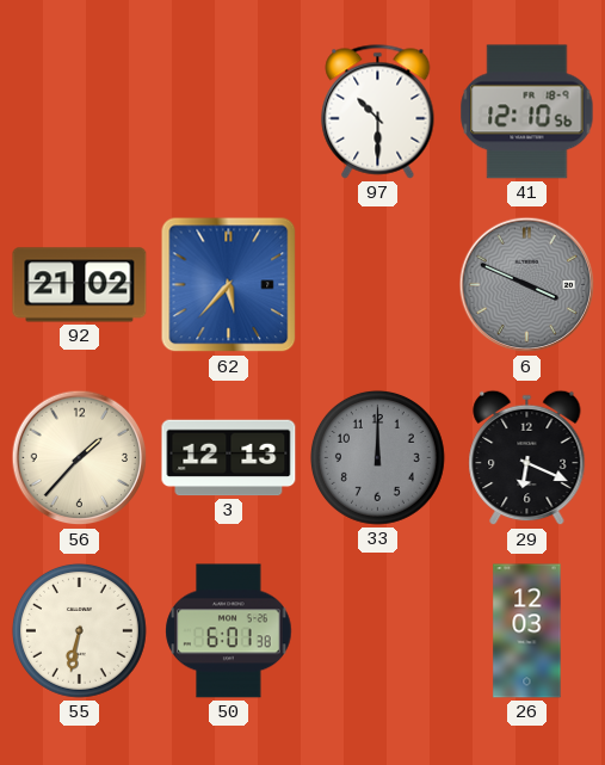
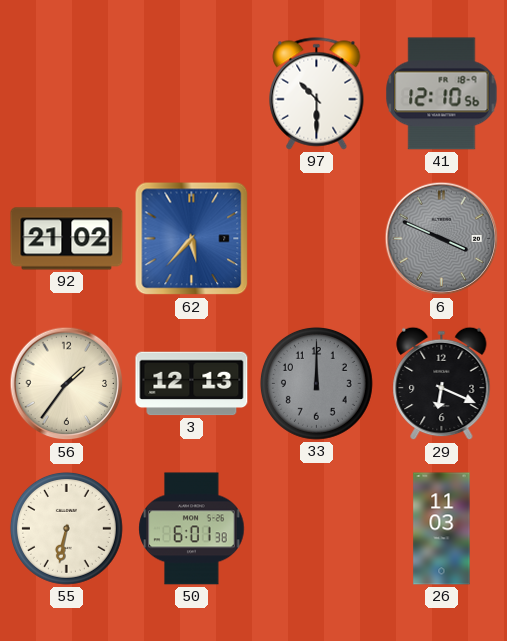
56: 1:37 -> 1:36
26: 12:03 -> 11:03
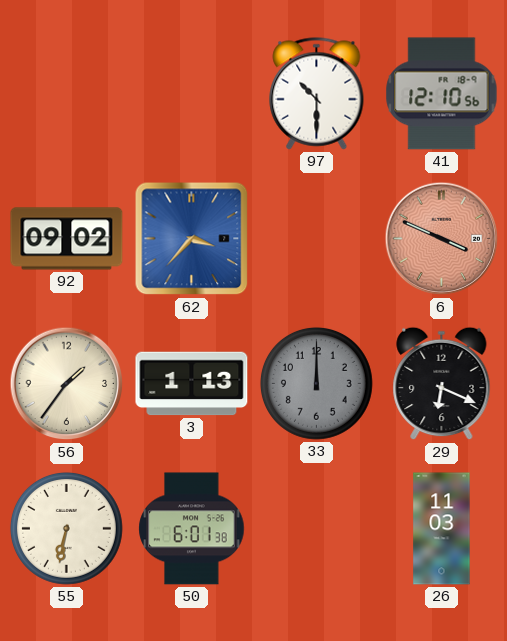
92: 21:02 -> 09:02
62: 5:37 -> 3:37
6 dial: grey -> salmon
3: 12:13 -> 1:13
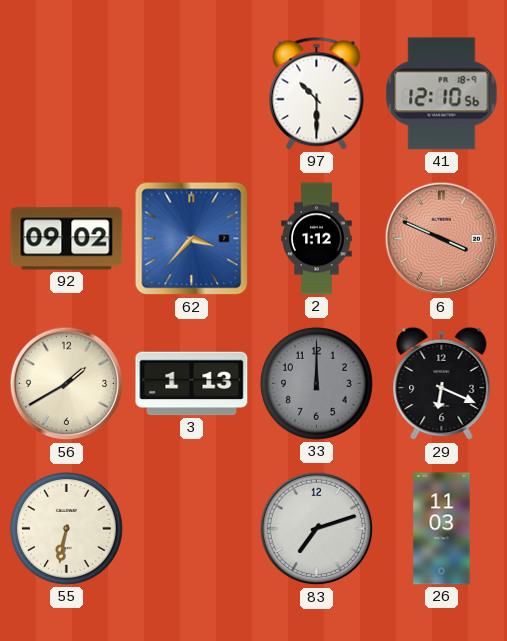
2: none -> 1:12
56: 1:36 -> 1:40
50: 6:01 -> none
83: none -> 7:12
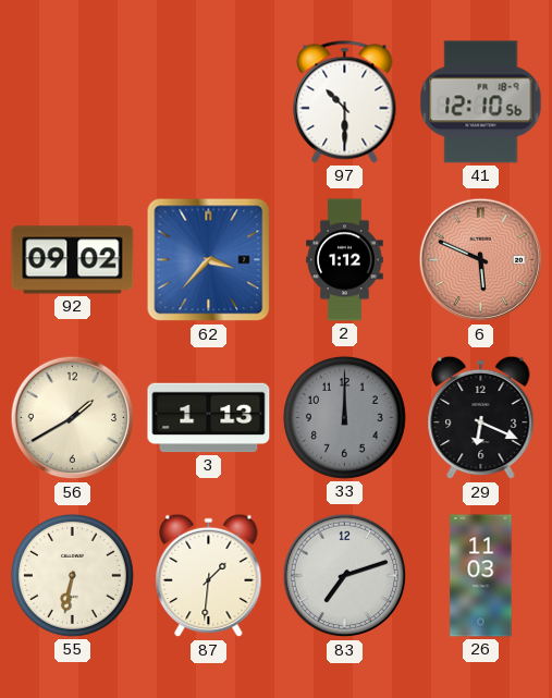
6: 3:49 -> 5:49
87: none -> 1:31
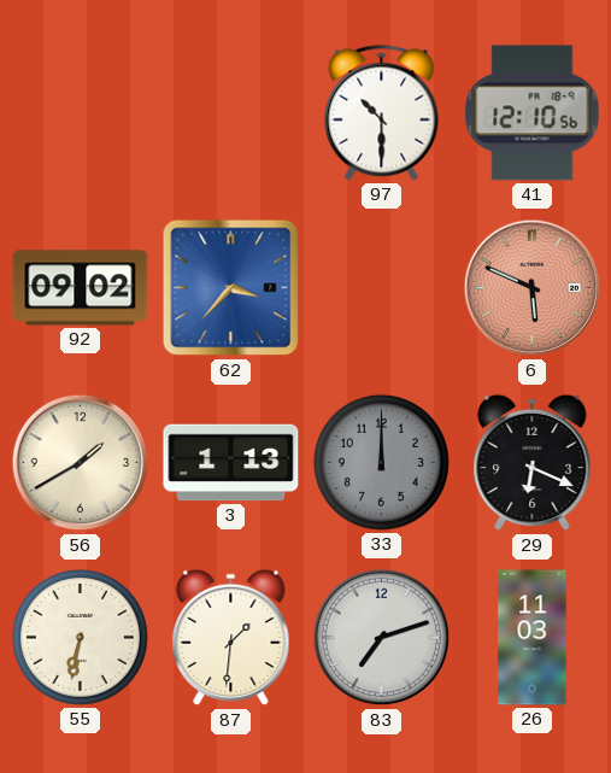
2: 1:12 -> none
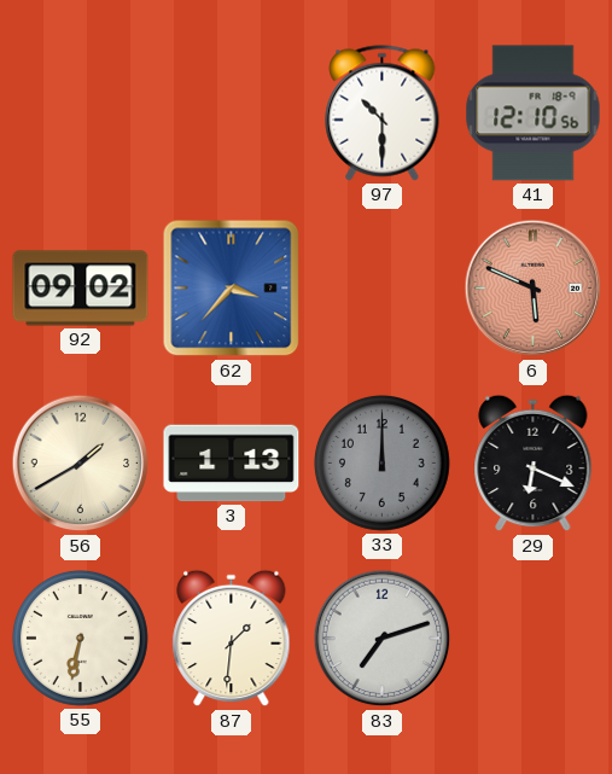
26: 11:03 -> none
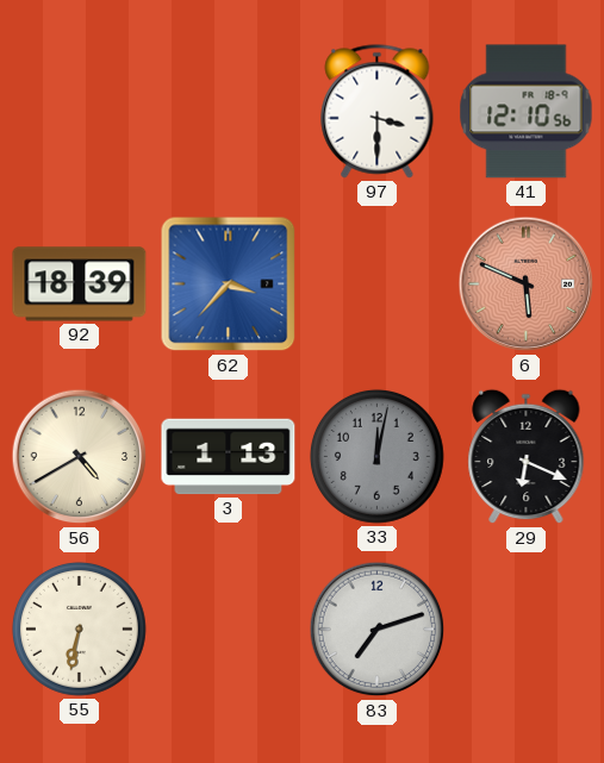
97: 10:30 -> 3:30
92: 09:02 -> 18:39
56: 1:40 -> 4:40
33: 12:00 -> 12:02
87: 1:31 -> none
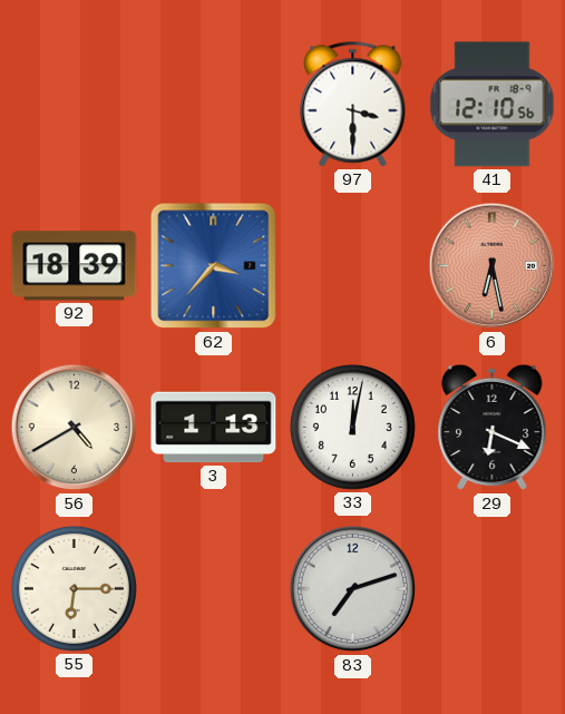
6: 5:49 -> 6:28
33 dial: grey -> white
55: 6:32 -> 6:15
